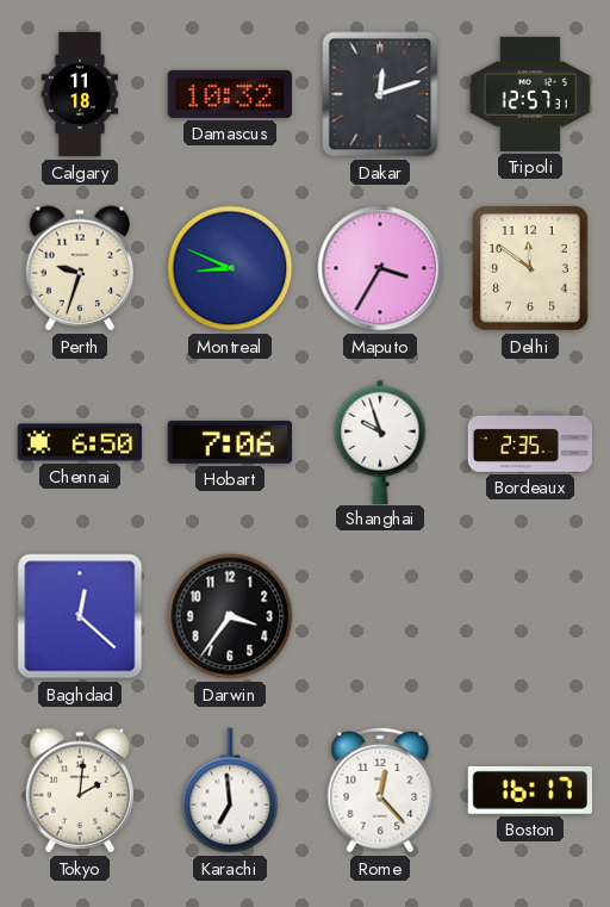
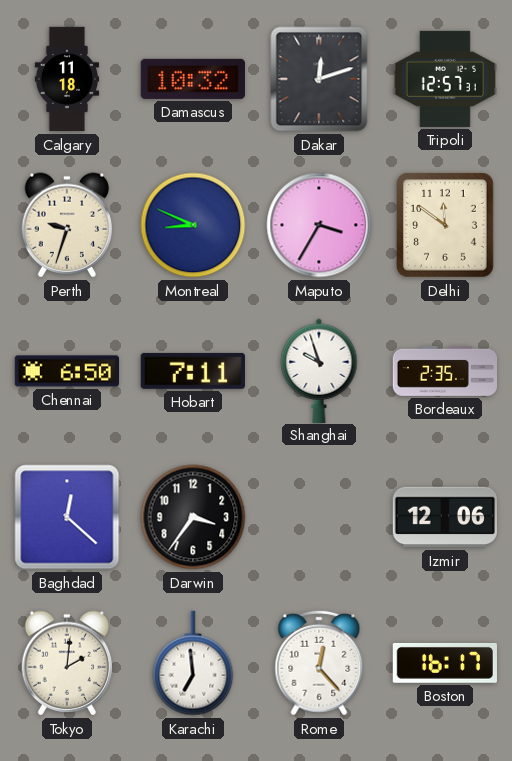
Hobart: 7:06 -> 7:11
Izmir: none -> 12:06
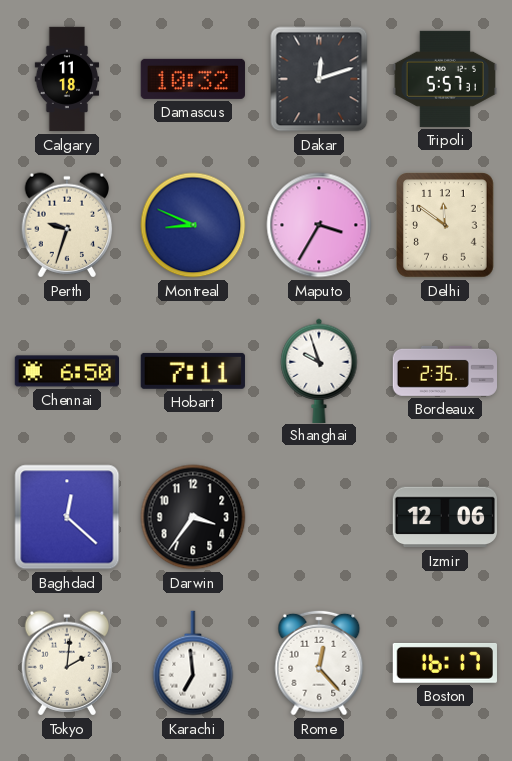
Tripoli: 12:57 -> 5:57
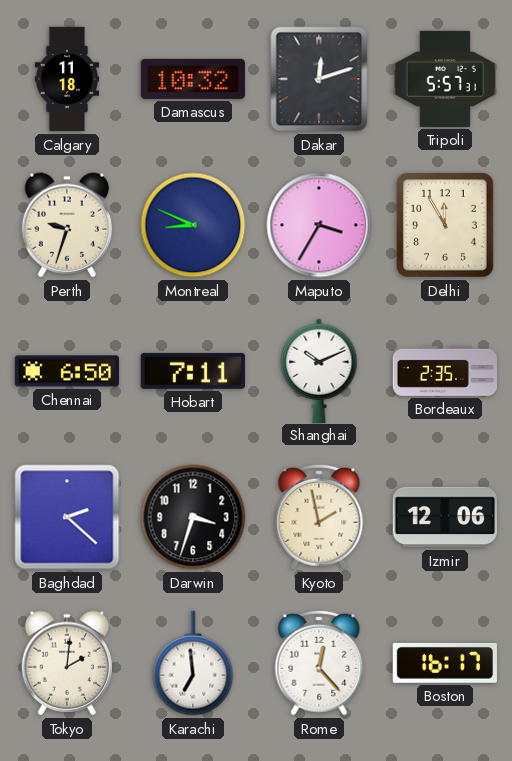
Delhi: 11:51 -> 11:55
Shanghai: 9:57 -> 10:11
Baghdad: 12:22 -> 2:22
Darwin: 3:36 -> 3:33
Kyoto: none -> 1:58
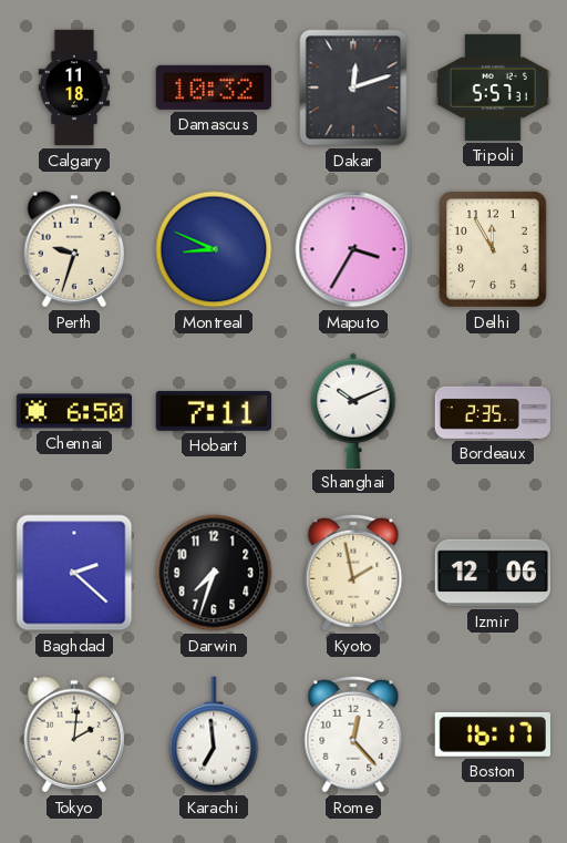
Darwin: 3:33 -> 7:33
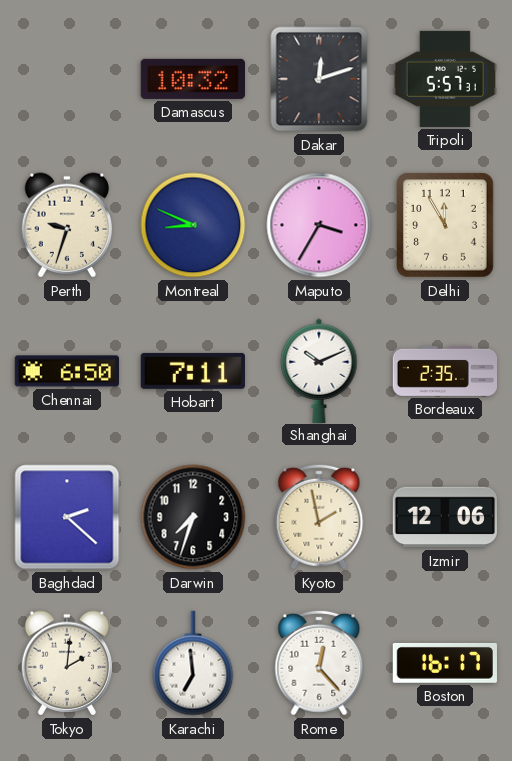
Calgary: 11:18 -> none
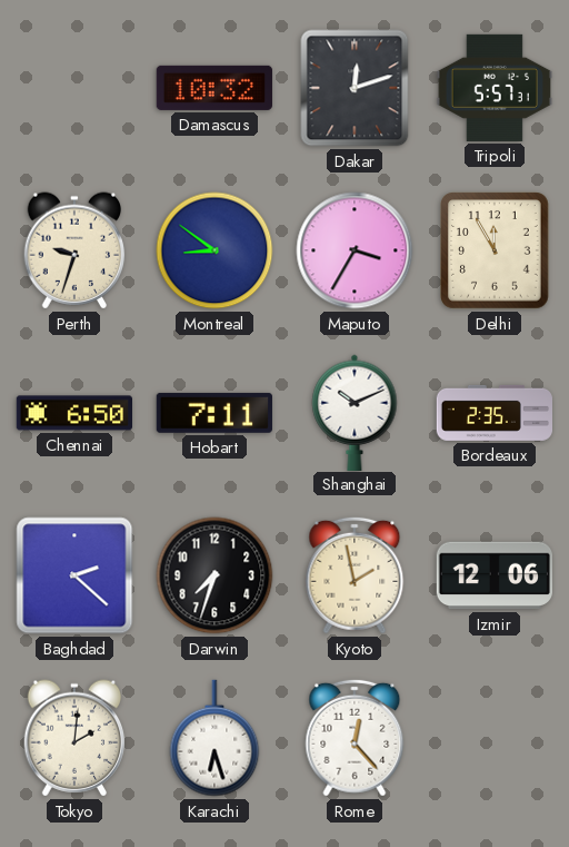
Montreal: 8:49 -> 8:51
Karachi: 6:59 -> 6:27
Boston: 16:17 -> none
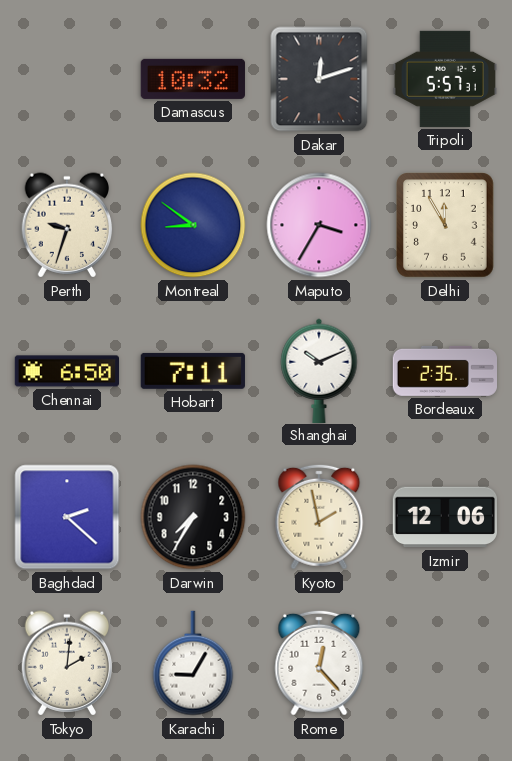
Darwin: 7:33 -> 7:35
Karachi: 6:27 -> 9:05
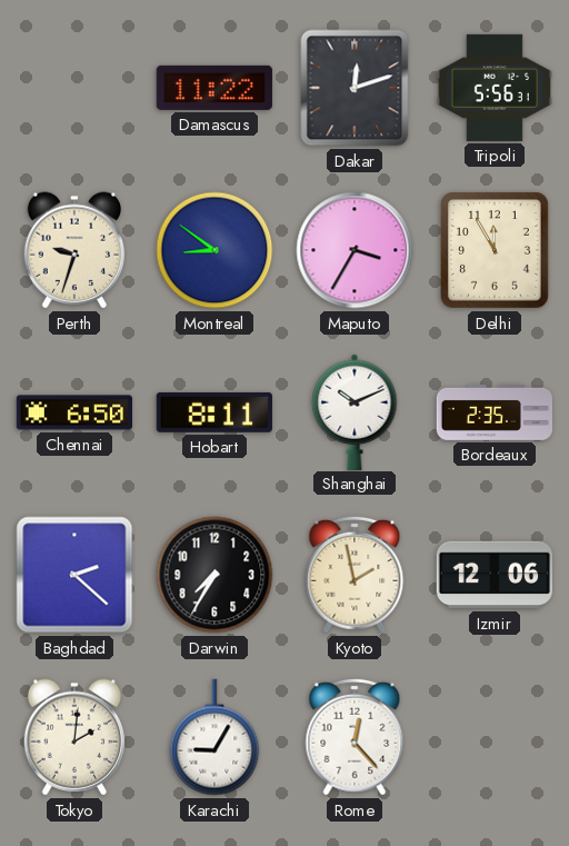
Damascus: 10:32 -> 11:22
Tripoli: 5:57 -> 5:56
Hobart: 7:11 -> 8:11
